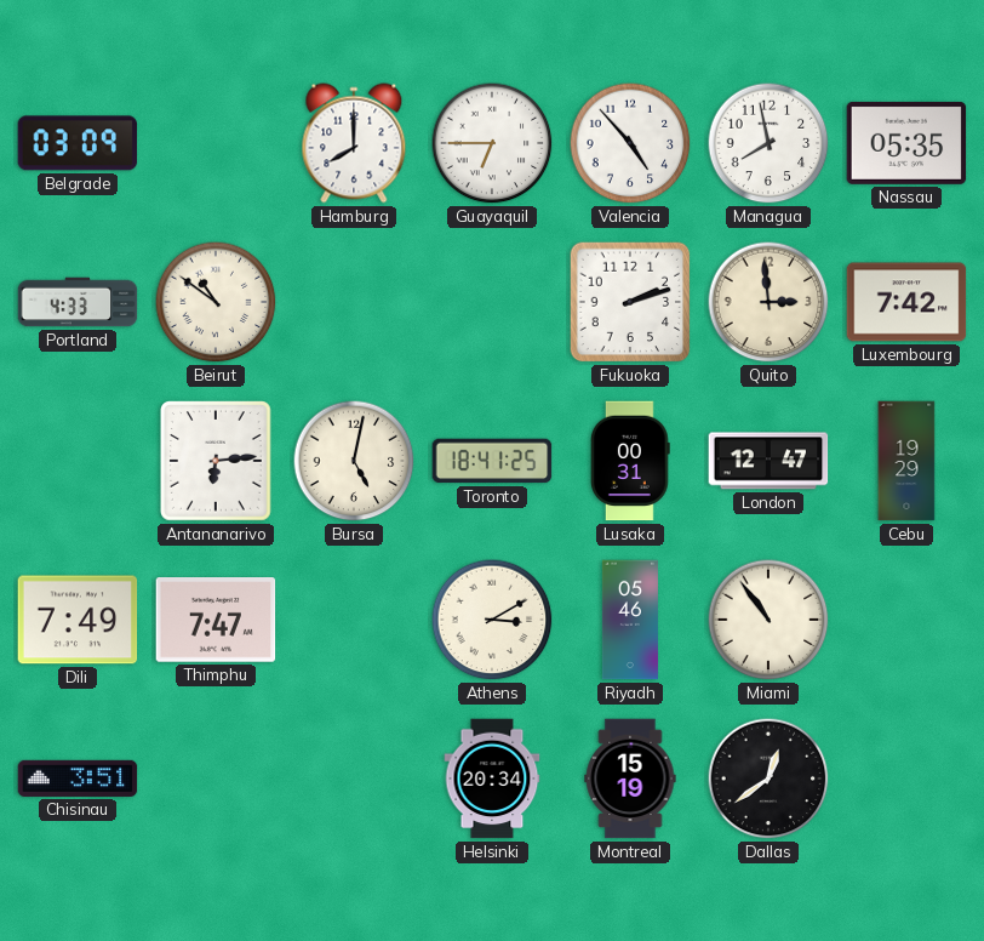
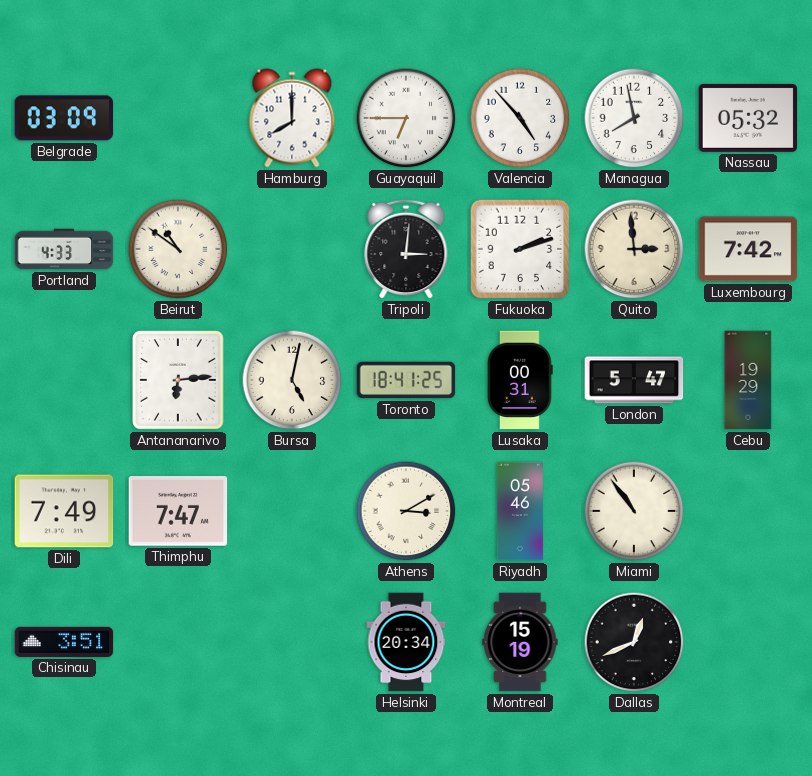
Nassau: 05:35 -> 05:32
Tripoli: none -> 3:01
London: 12:47 -> 5:47
Dallas: 12:39 -> 12:41
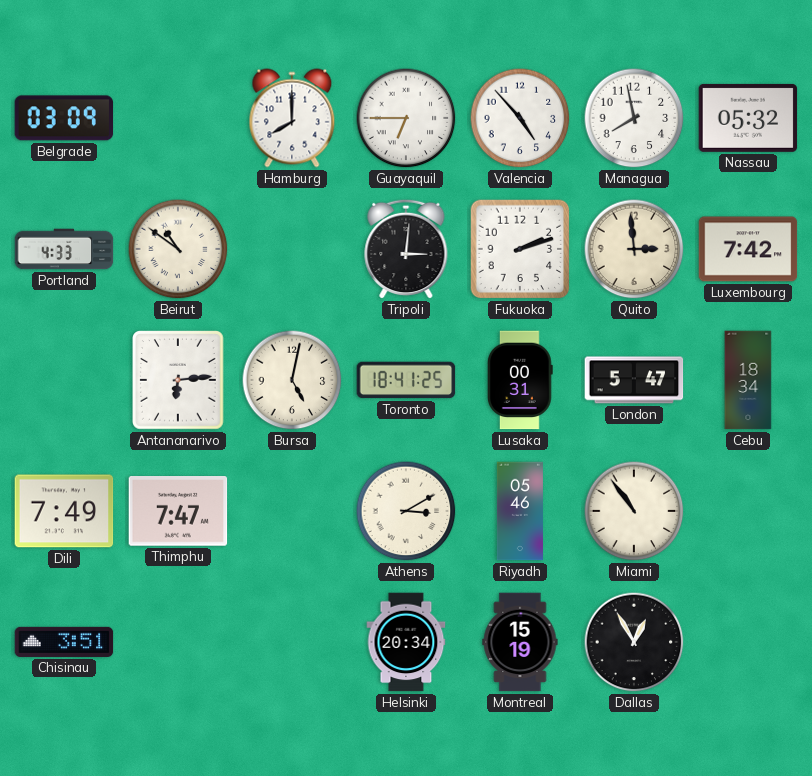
Cebu: 19:29 -> 18:34
Dallas: 12:41 -> 12:55
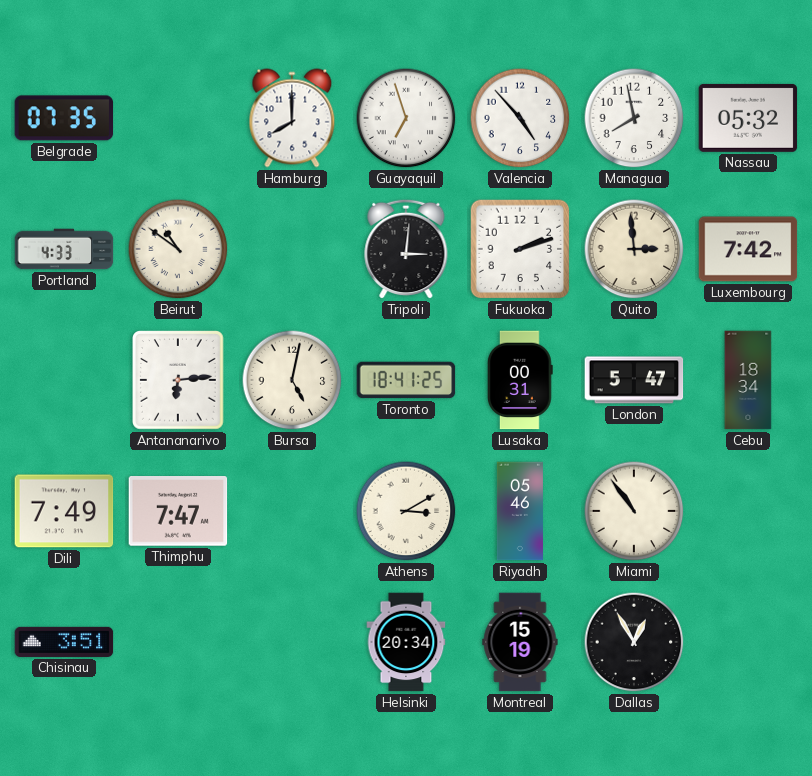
Belgrade: 03:09 -> 07:35
Guayaquil: 6:45 -> 6:57
